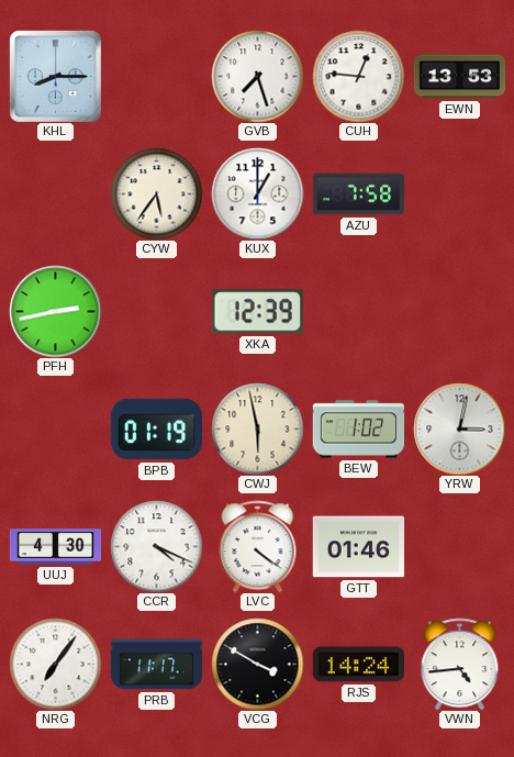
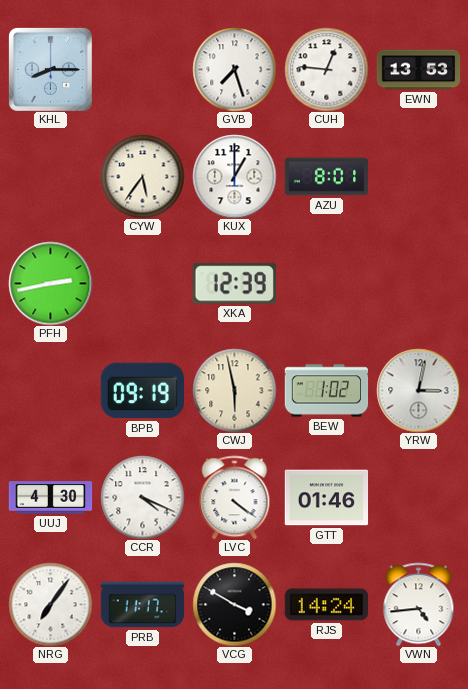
AZU: 7:58 -> 8:01
BPB: 01:19 -> 09:19
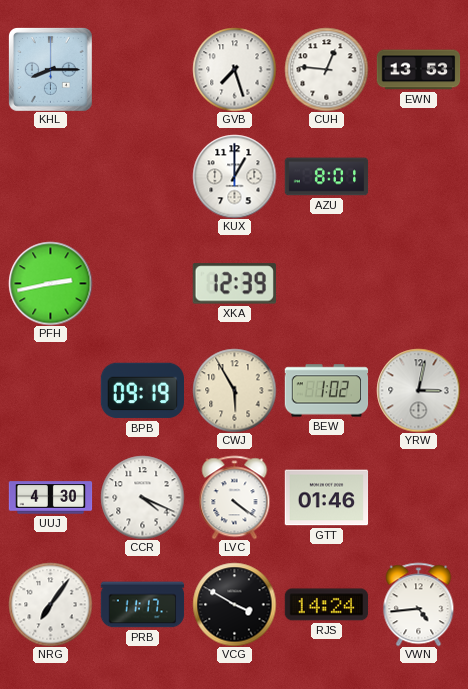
CYW: 5:36 -> none
CWJ: 5:58 -> 5:55
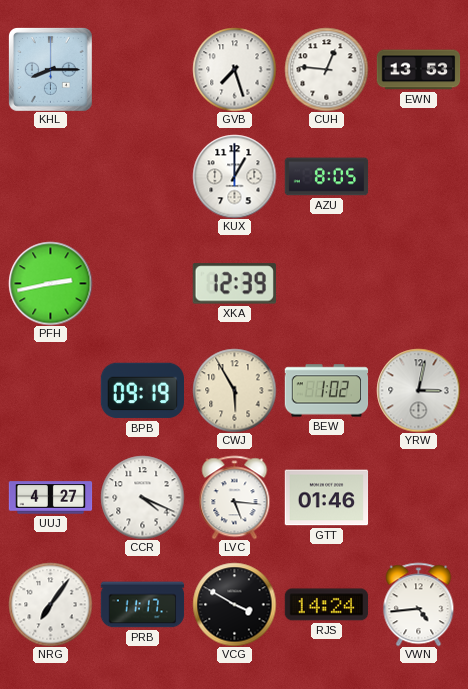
AZU: 8:01 -> 8:05
UUJ: 4:30 -> 4:27
LVC: 4:21 -> 5:16
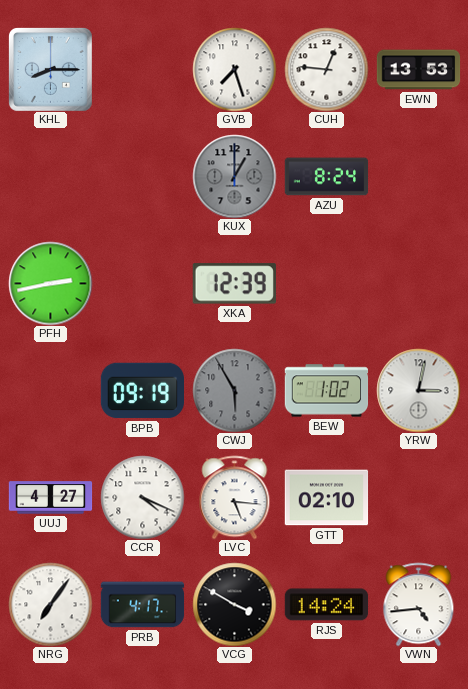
KUX dial: white -> grey
AZU: 8:05 -> 8:24
CWJ dial: cream -> grey
GTT: 01:46 -> 02:10
PRB: 11:17 -> 4:17
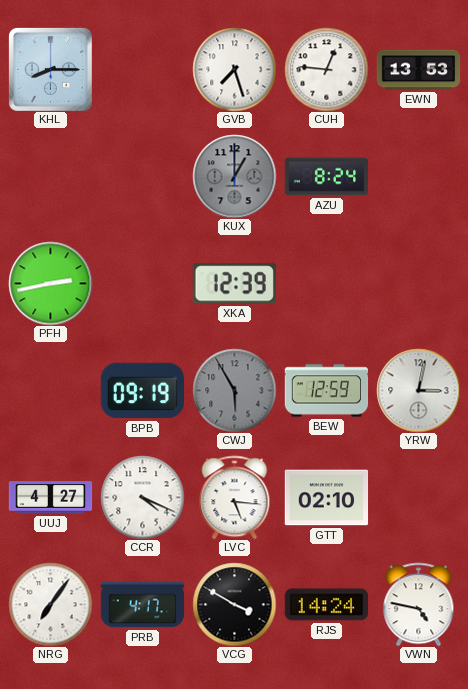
BEW: 1:02 -> 12:59
VWN: 4:44 -> 4:47
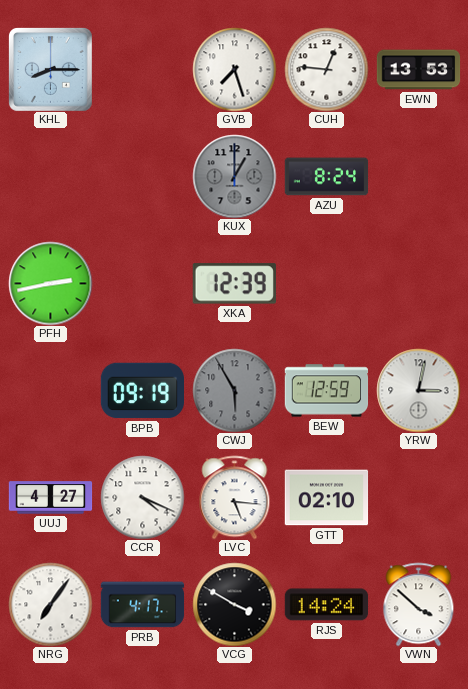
VWN: 4:47 -> 3:52
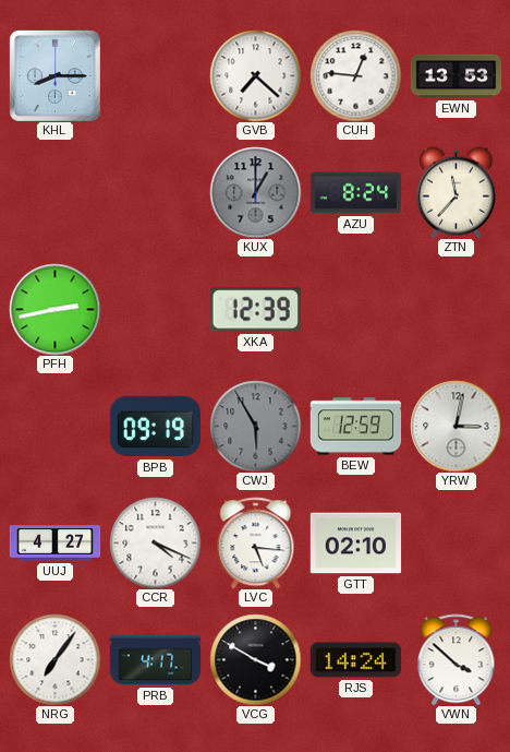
GVB: 7:27 -> 7:22
ZTN: none -> 11:37
